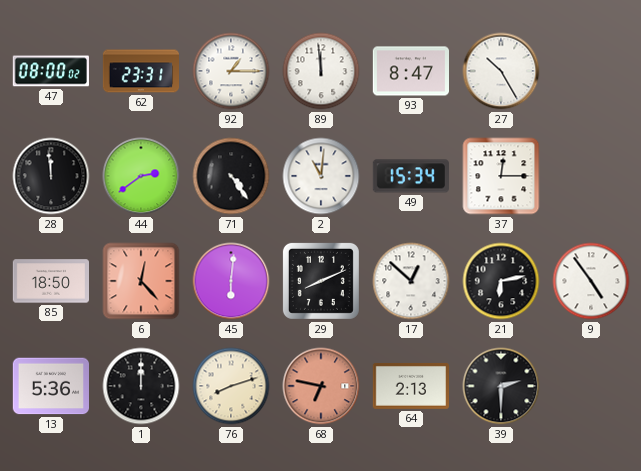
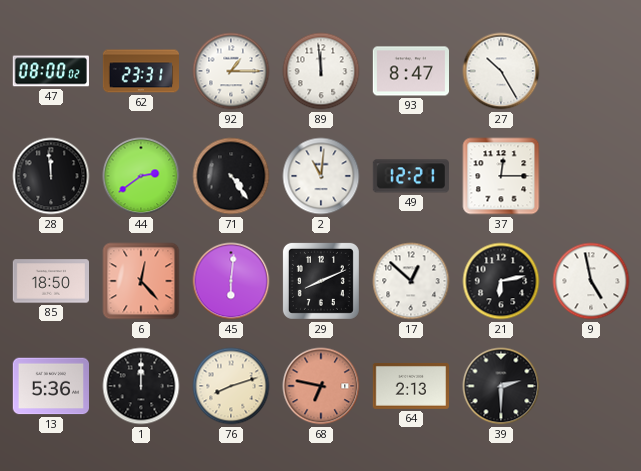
49: 15:34 -> 12:21
9: 4:54 -> 4:58
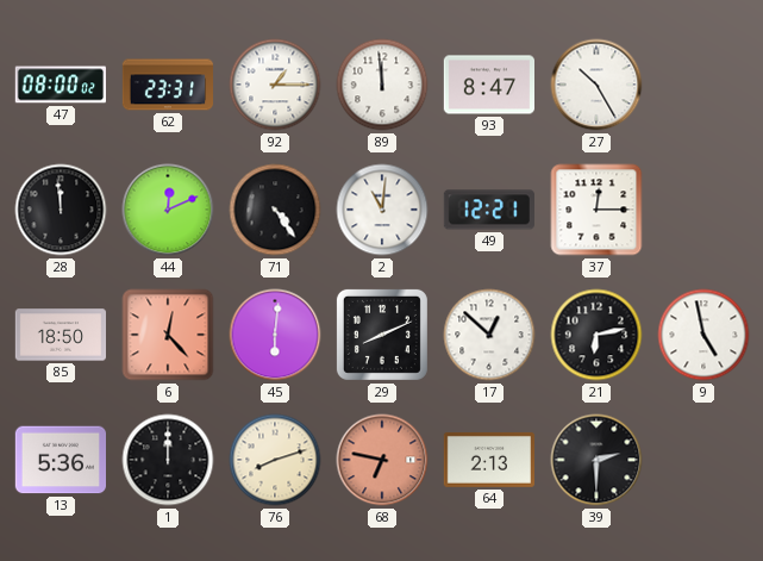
44: 2:39 -> 12:11
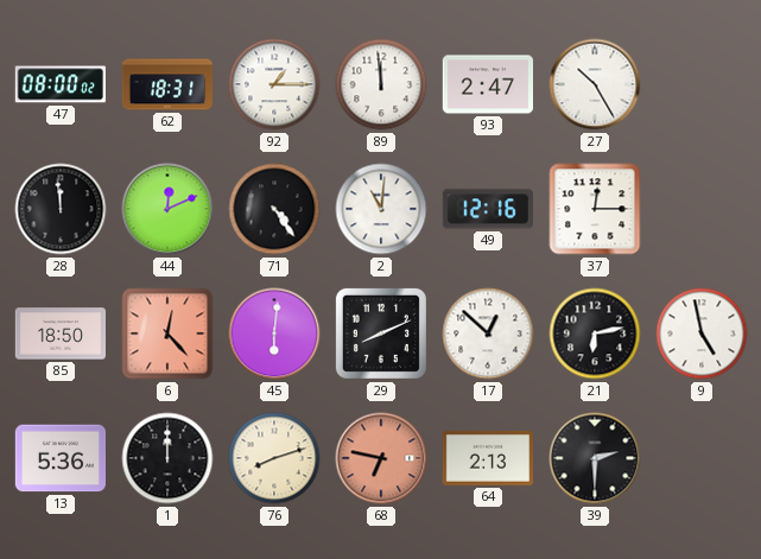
62: 23:31 -> 18:31
93: 8:47 -> 2:47
49: 12:21 -> 12:16
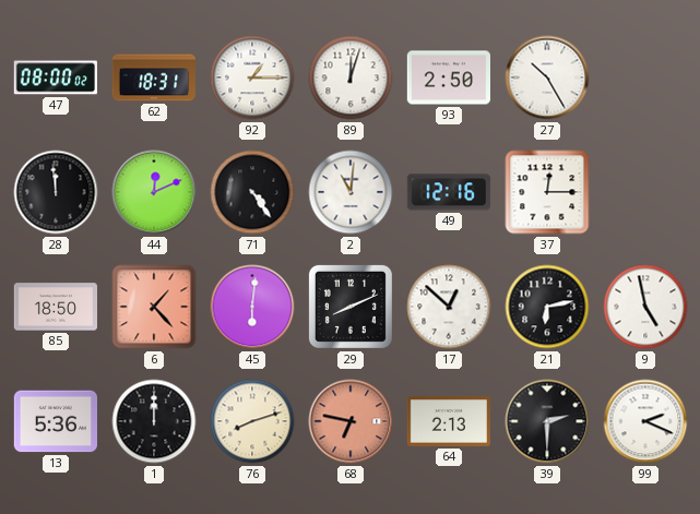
89: 11:59 -> 12:03
93: 2:47 -> 2:50
6: 12:23 -> 1:23
99: none -> 2:19
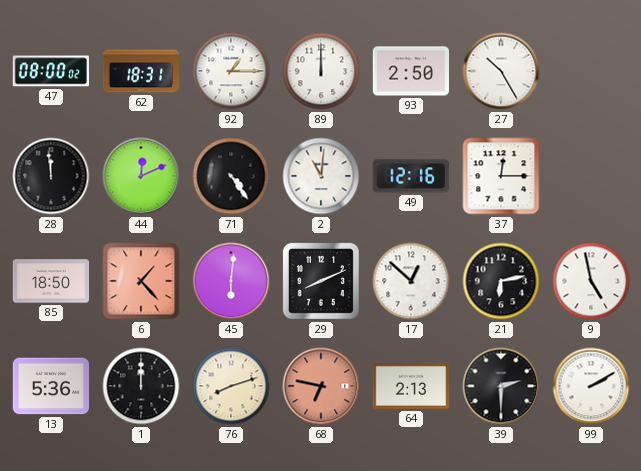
89: 12:03 -> 12:00
99: 2:19 -> 2:10
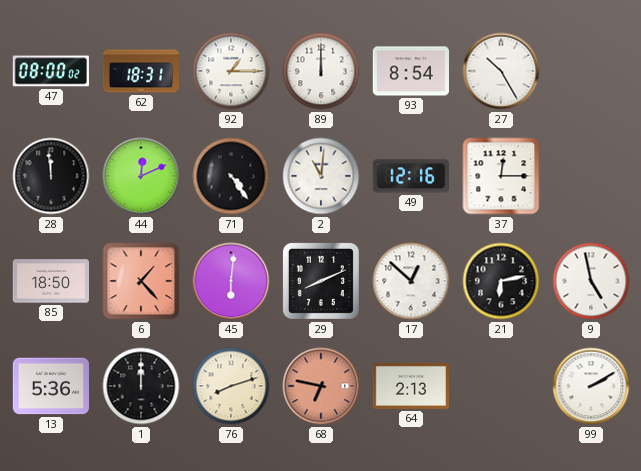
93: 2:50 -> 8:54
39: 2:30 -> none
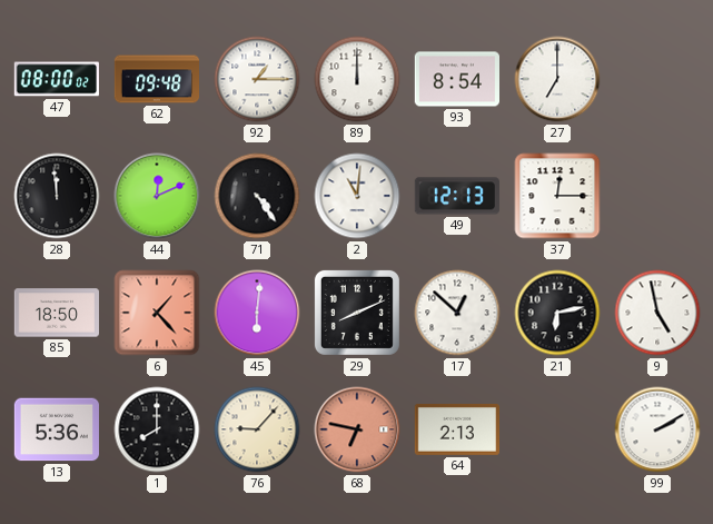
62: 18:31 -> 09:48
27: 10:25 -> 7:00
49: 12:16 -> 12:13
1: 12:00 -> 8:00
76: 8:12 -> 9:07
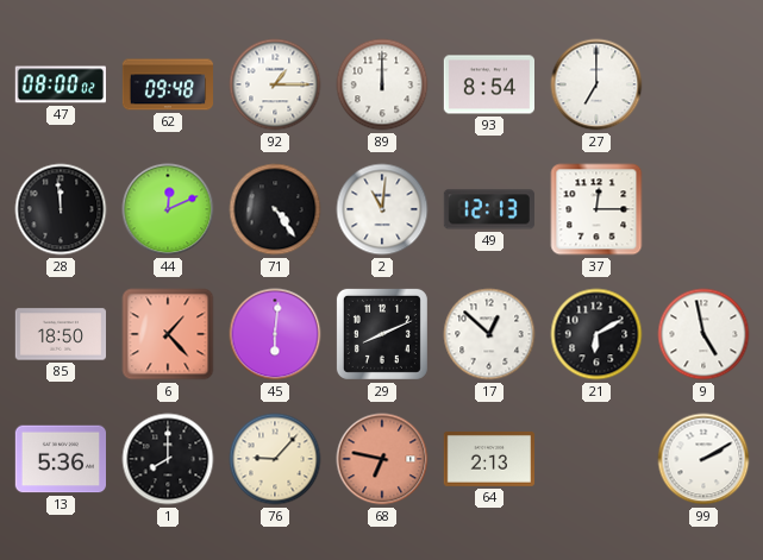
21: 6:13 -> 6:10
